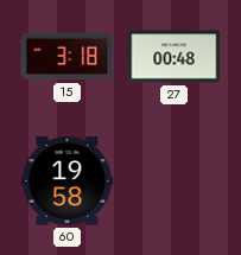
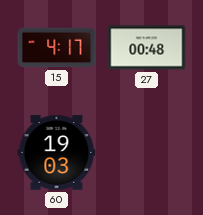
15: 3:18 -> 4:17
60: 19:58 -> 19:03
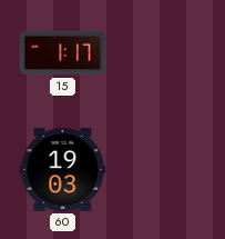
15: 4:17 -> 1:17
27: 00:48 -> none
